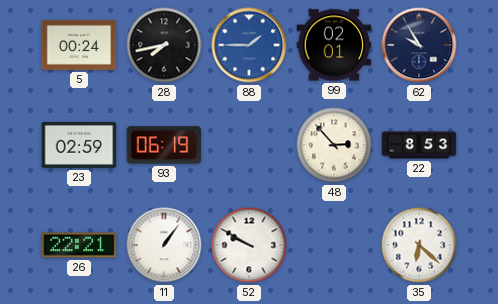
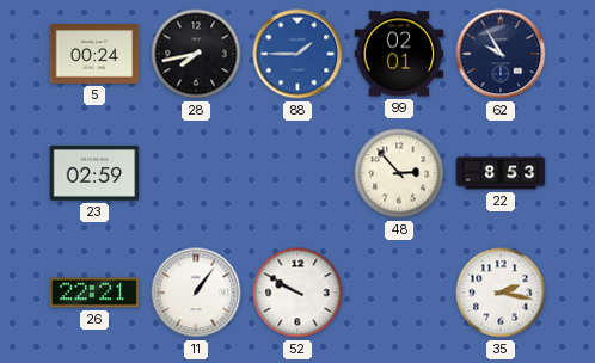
93: 06:19 -> none
35: 6:22 -> 2:17
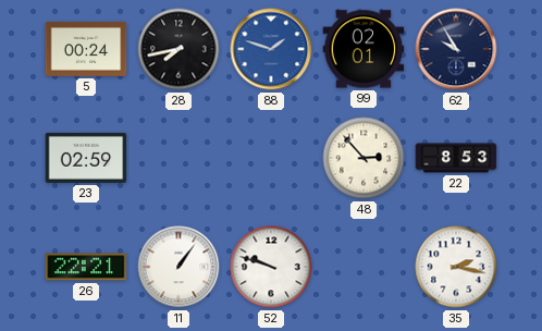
88: 1:45 -> 1:48
52: 9:50 -> 9:48
